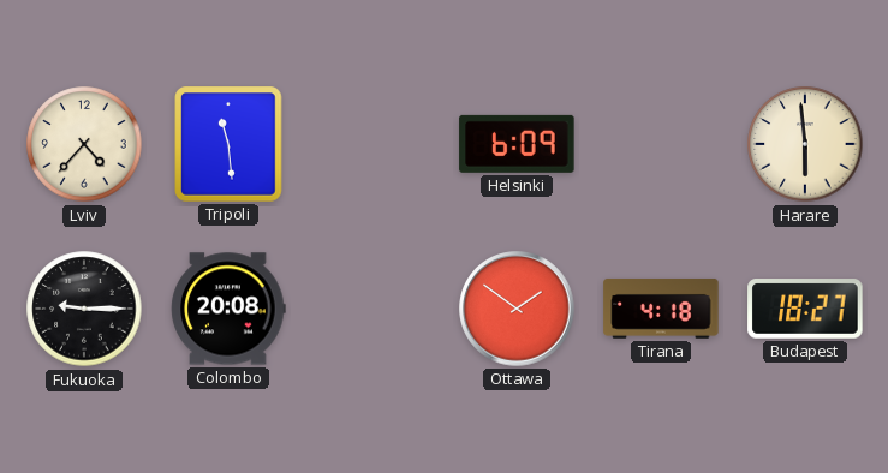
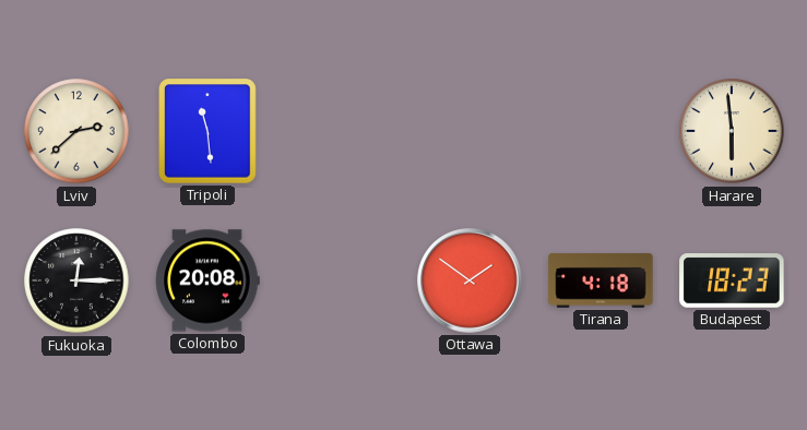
Lviv: 4:37 -> 2:38
Helsinki: 6:09 -> none
Fukuoka: 9:15 -> 12:15
Budapest: 18:27 -> 18:23
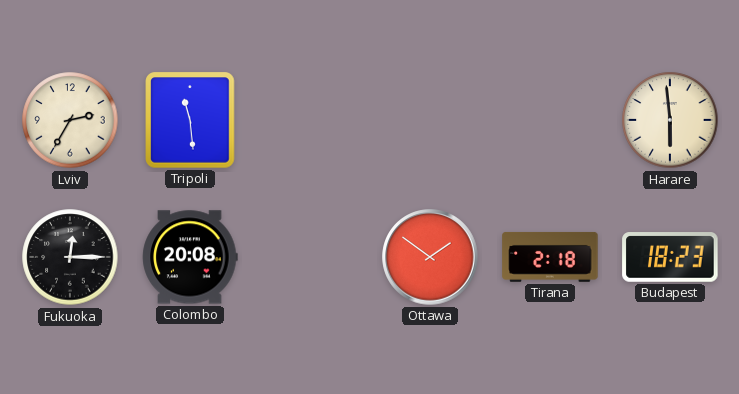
Lviv: 2:38 -> 2:35
Tirana: 4:18 -> 2:18
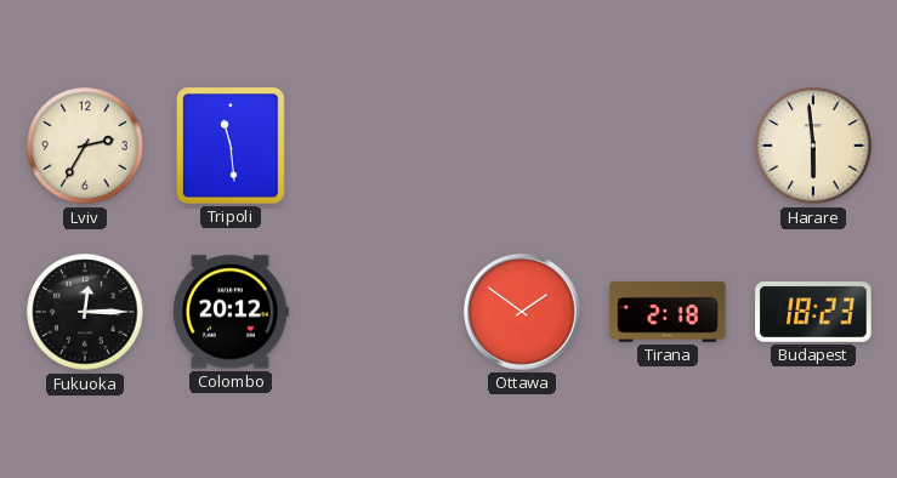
Colombo: 20:08 -> 20:12
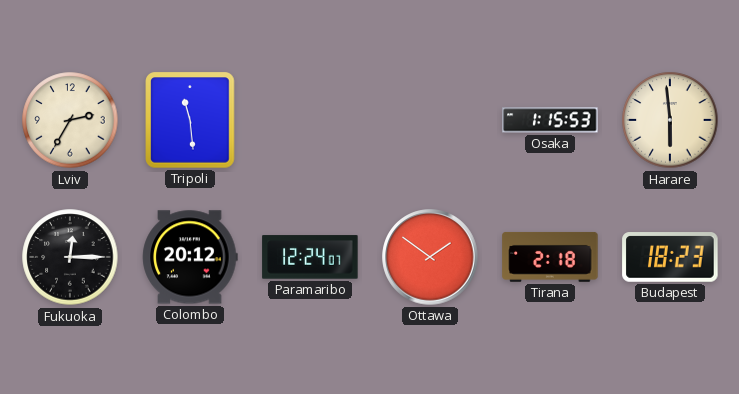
Osaka: none -> 1:15
Paramaribo: none -> 12:24
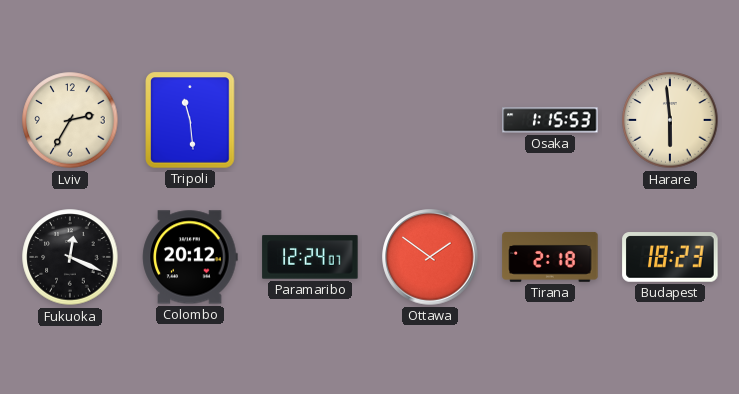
Fukuoka: 12:15 -> 12:19
